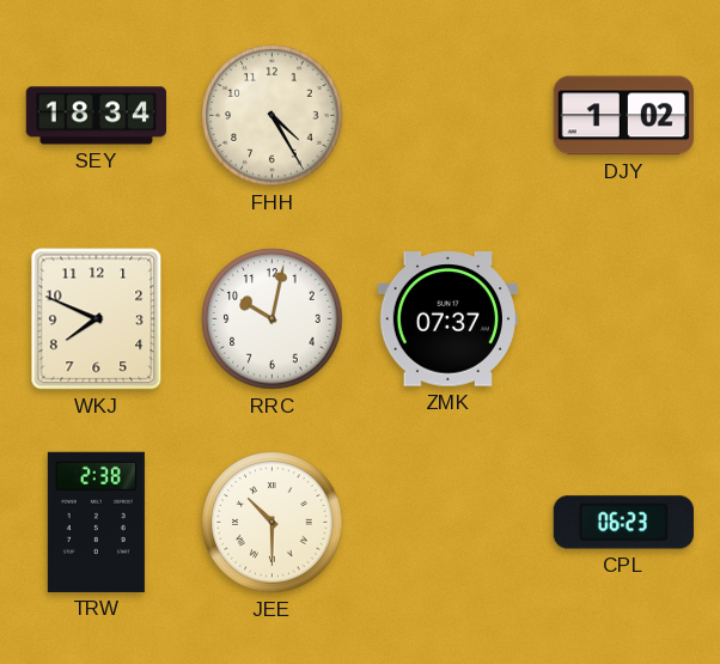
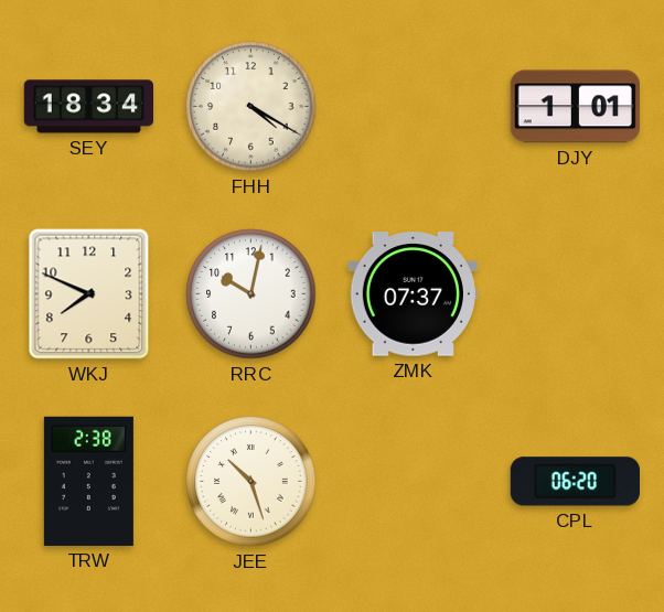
FHH: 4:25 -> 4:20
DJY: 1:02 -> 1:01
JEE: 10:30 -> 10:27
CPL: 06:23 -> 06:20
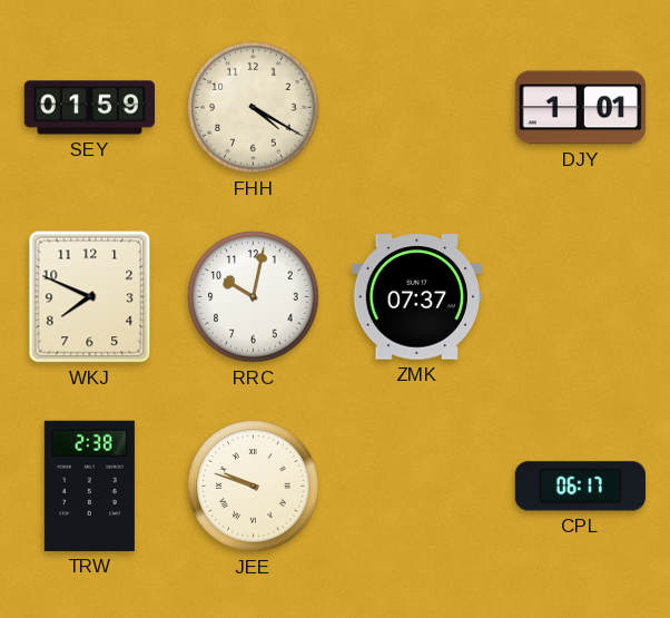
SEY: 18:34 -> 01:59
JEE: 10:27 -> 9:48
CPL: 06:20 -> 06:17
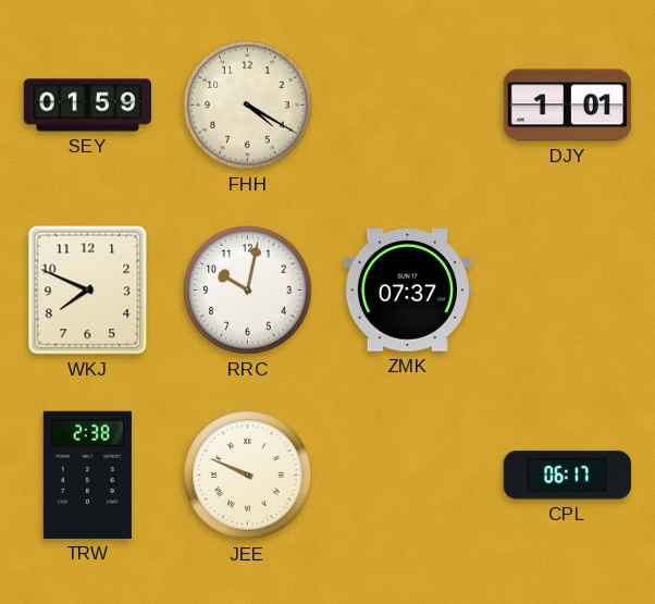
JEE: 9:48 -> 9:49
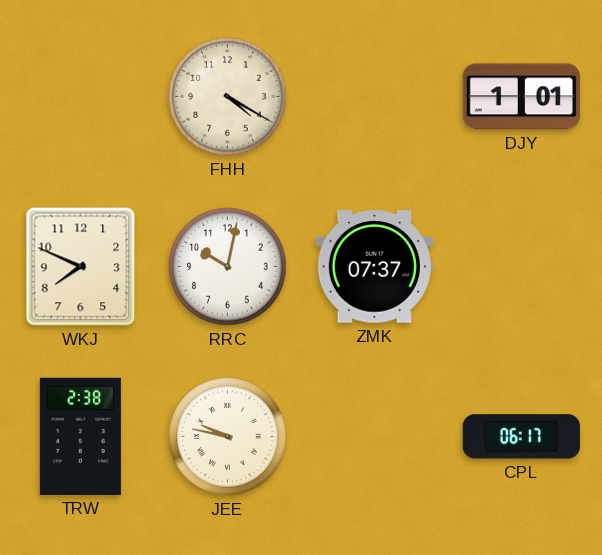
SEY: 01:59 -> none
JEE: 9:49 -> 9:47
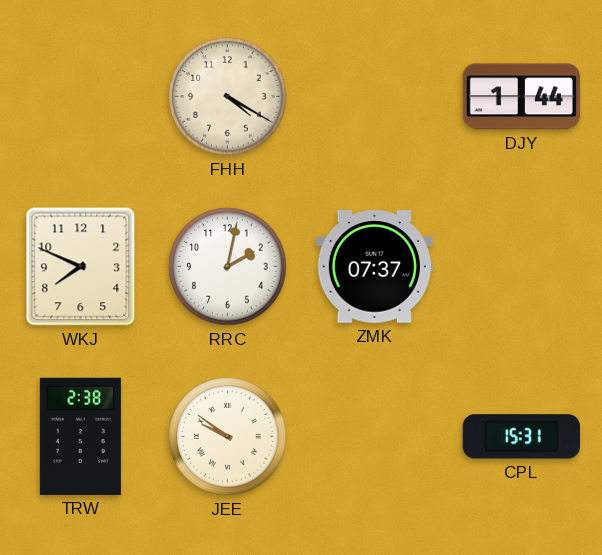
DJY: 1:01 -> 1:44
RRC: 10:02 -> 2:02
JEE: 9:47 -> 9:51
CPL: 06:17 -> 15:31
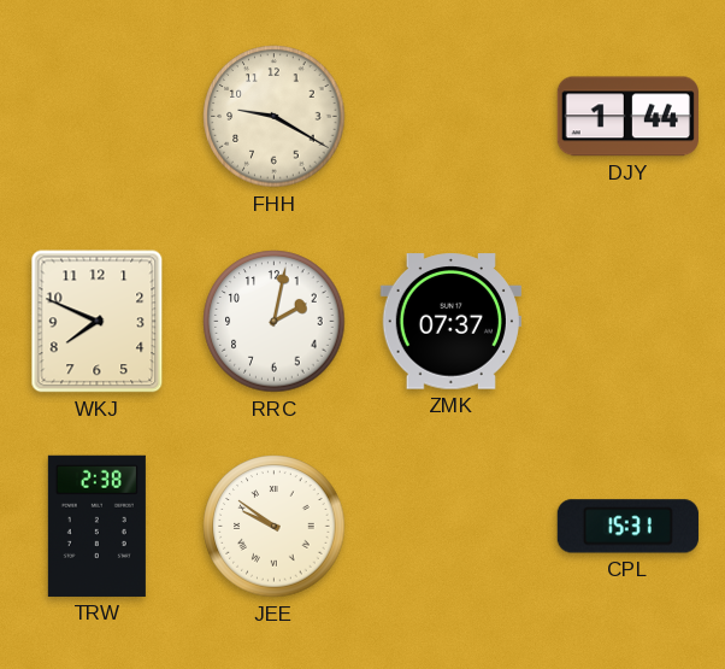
FHH: 4:20 -> 9:20
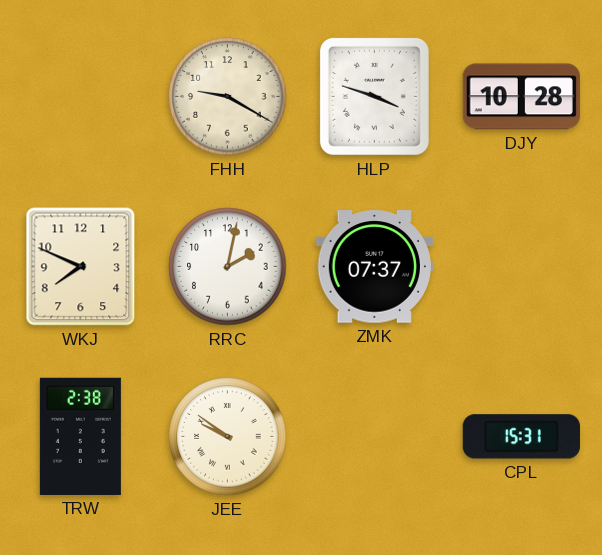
HLP: none -> 3:48
DJY: 1:44 -> 10:28
